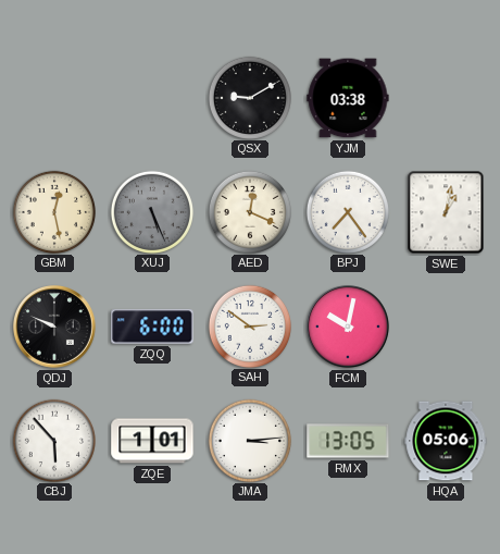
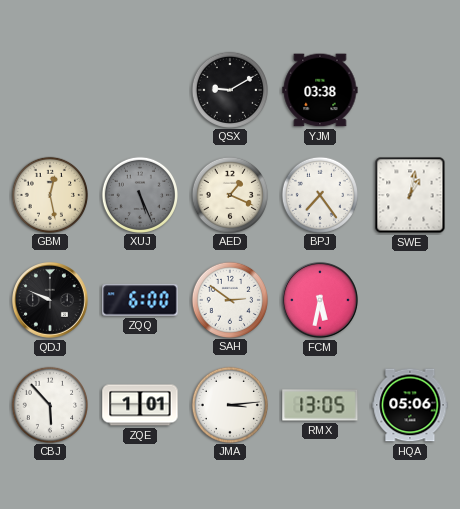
AED: 12:19 -> 1:19
FCM: 10:02 -> 5:32
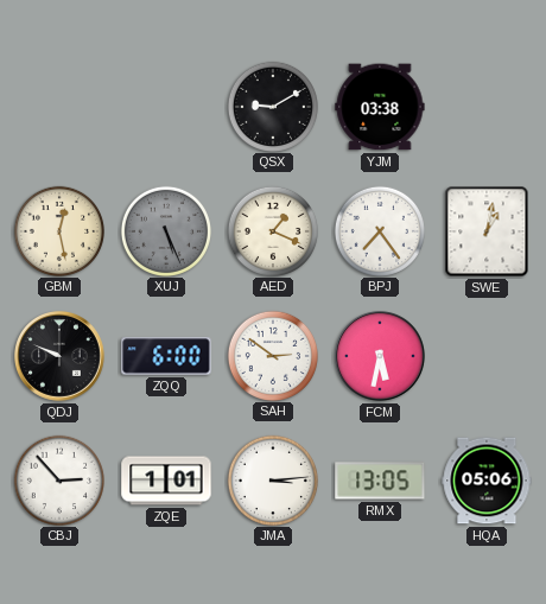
CBJ: 5:53 -> 2:53
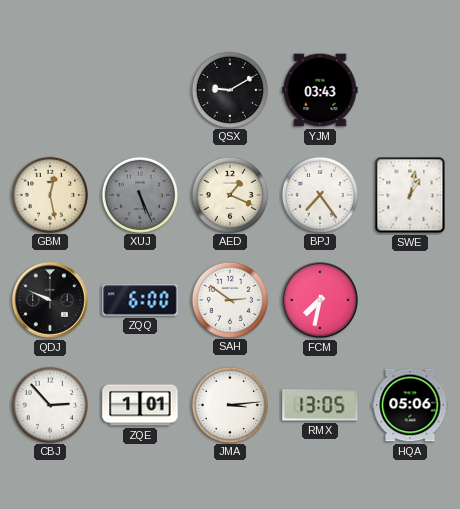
YJM: 03:38 -> 03:43
FCM: 5:32 -> 7:32
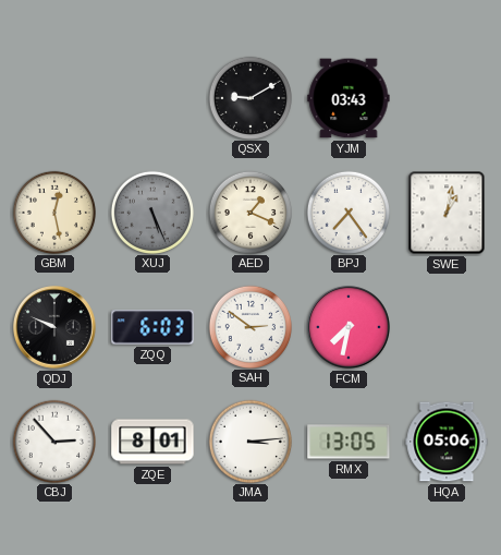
ZQQ: 6:00 -> 6:03
ZQE: 1:01 -> 8:01
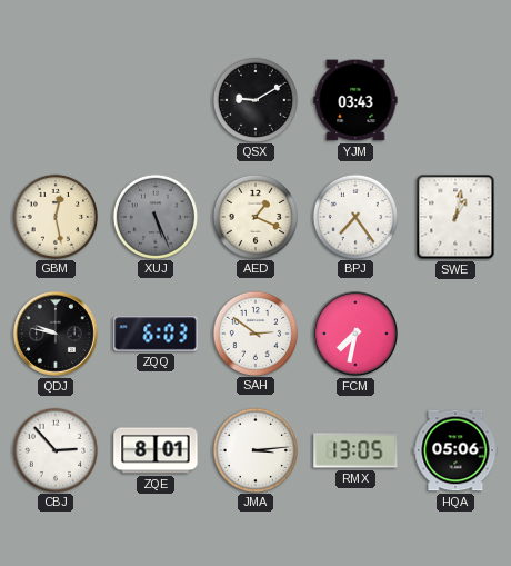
QDJ: 9:49 -> 9:47
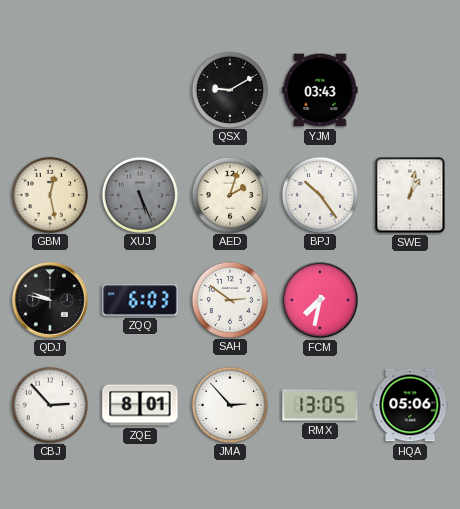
AED: 1:19 -> 2:03
BPJ: 7:24 -> 10:24
JMA: 3:14 -> 2:53
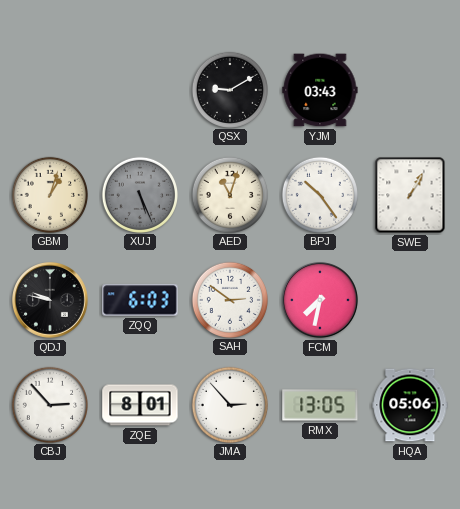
GBM: 12:28 -> 1:03
AED: 2:03 -> 11:03
SWE: 1:02 -> 1:05
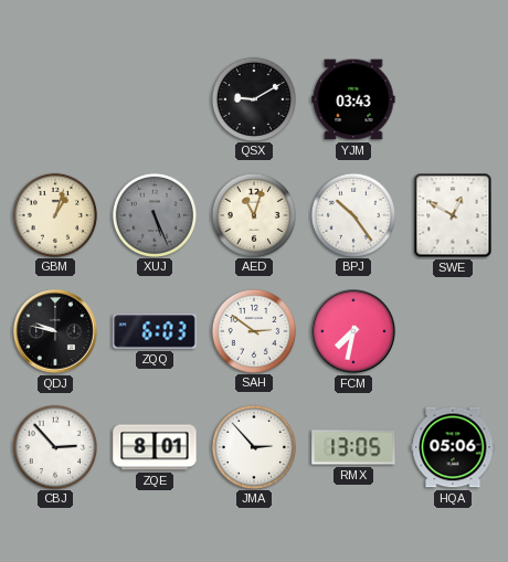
SWE: 1:05 -> 12:50
